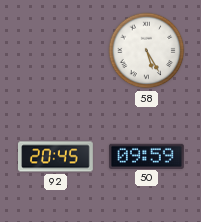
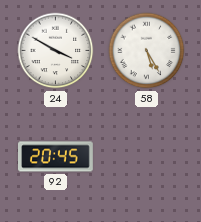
24: none -> 3:50
50: 09:59 -> none
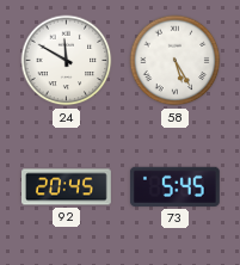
24: 3:50 -> 11:50
73: none -> 5:45
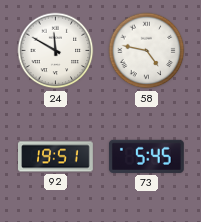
58: 5:25 -> 4:47
92: 20:45 -> 19:51
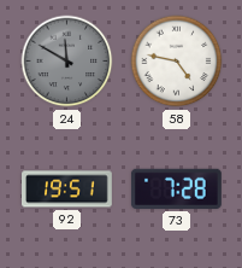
24 dial: white -> grey
73: 5:45 -> 7:28
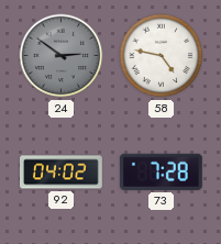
24: 11:50 -> 2:51
92: 19:51 -> 04:02
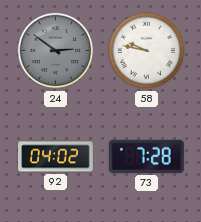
58: 4:47 -> 9:47
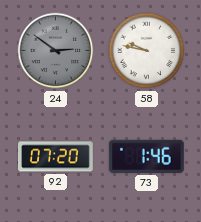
92: 04:02 -> 07:20
73: 7:28 -> 1:46
